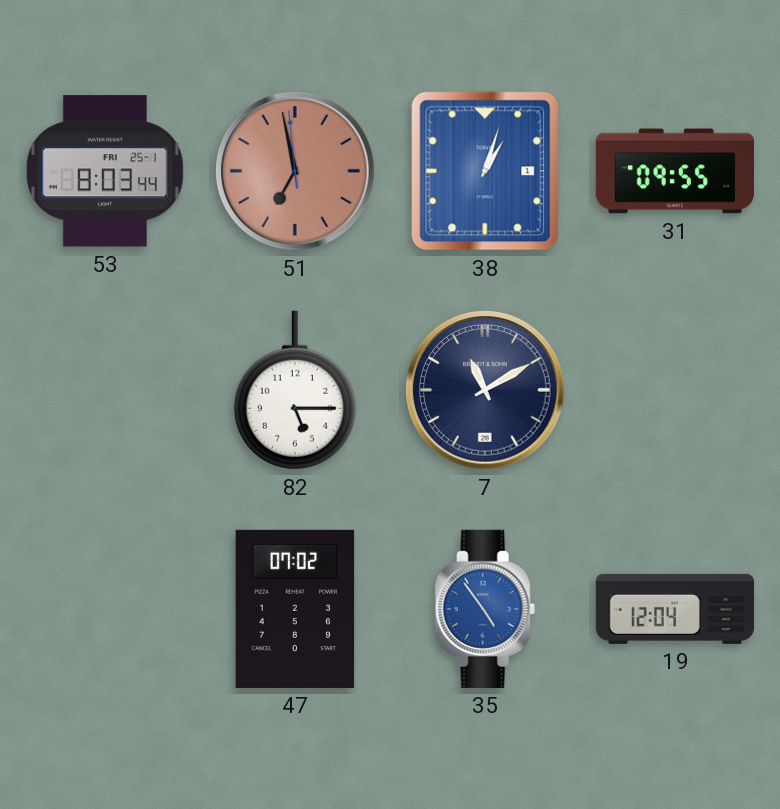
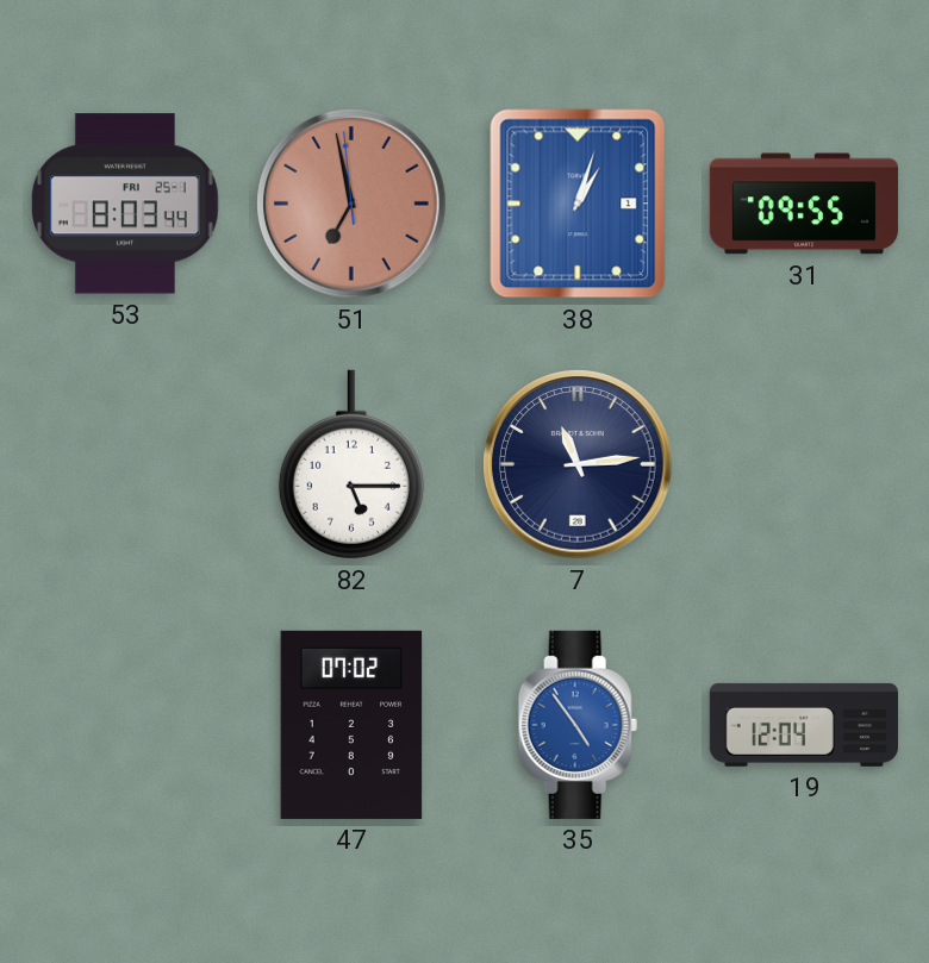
7: 11:10 -> 11:14
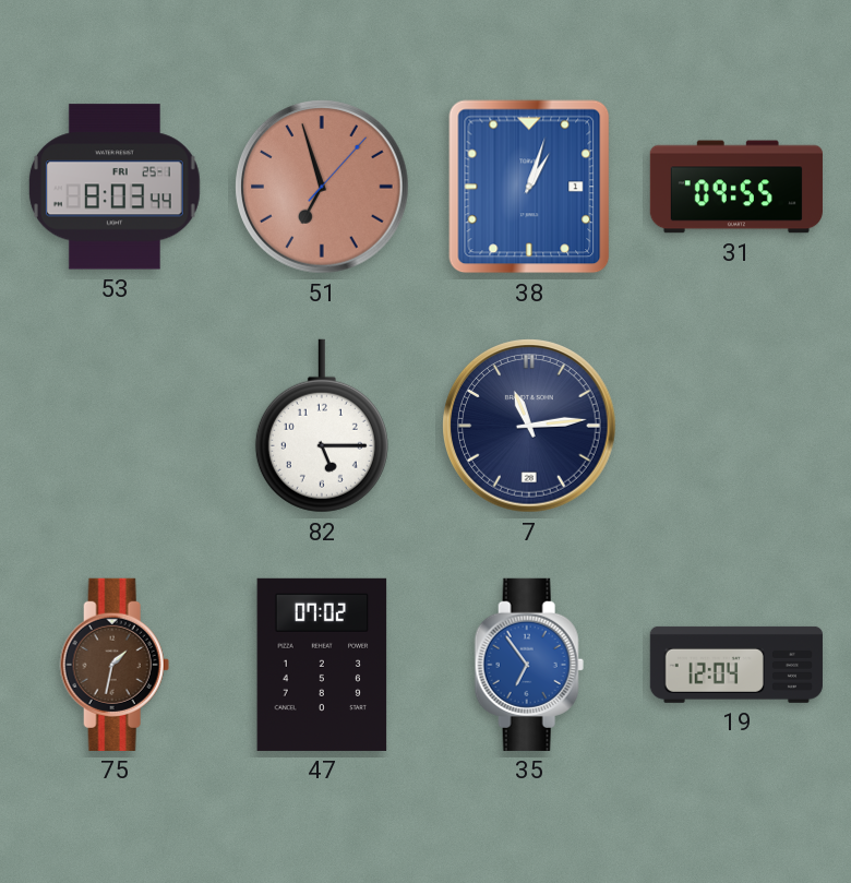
51: 6:57:59 -> 6:57:07
75: none -> 1:32
35: 4:54 -> 6:54
